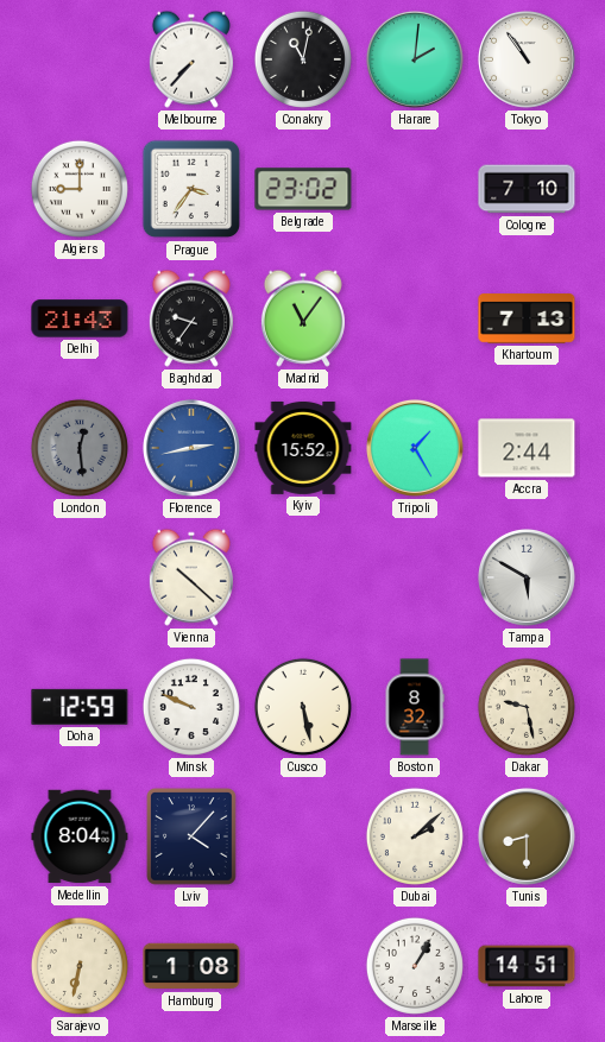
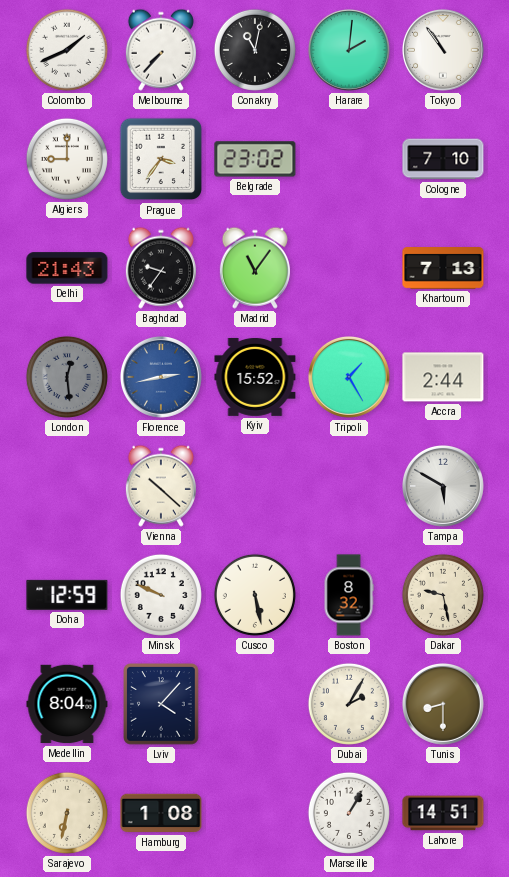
Colombo: none -> 1:41
Dubai: 2:08 -> 2:05
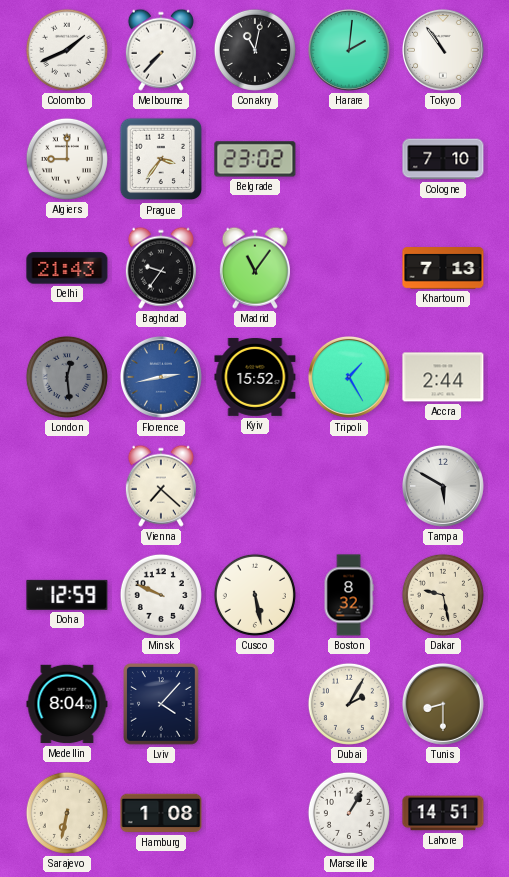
Vienna: 10:22 -> 7:22
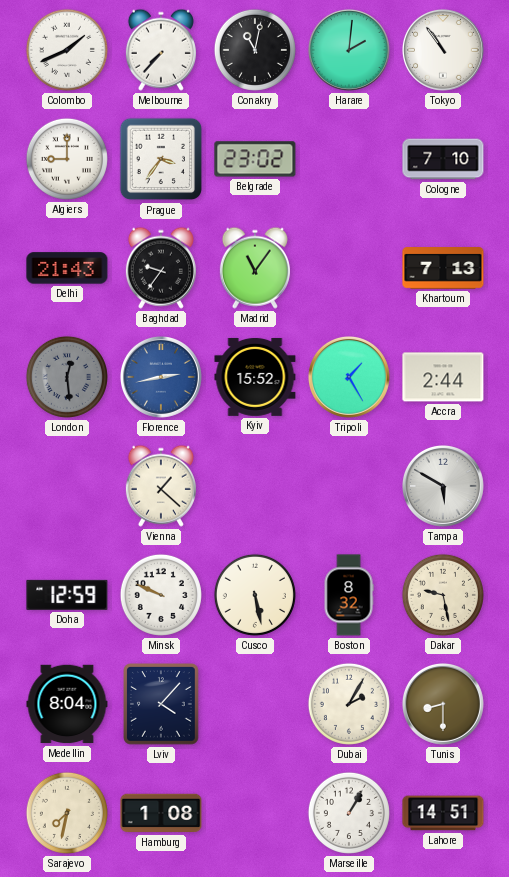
Vienna: 7:22 -> 1:22
Sarajevo: 6:32 -> 7:32
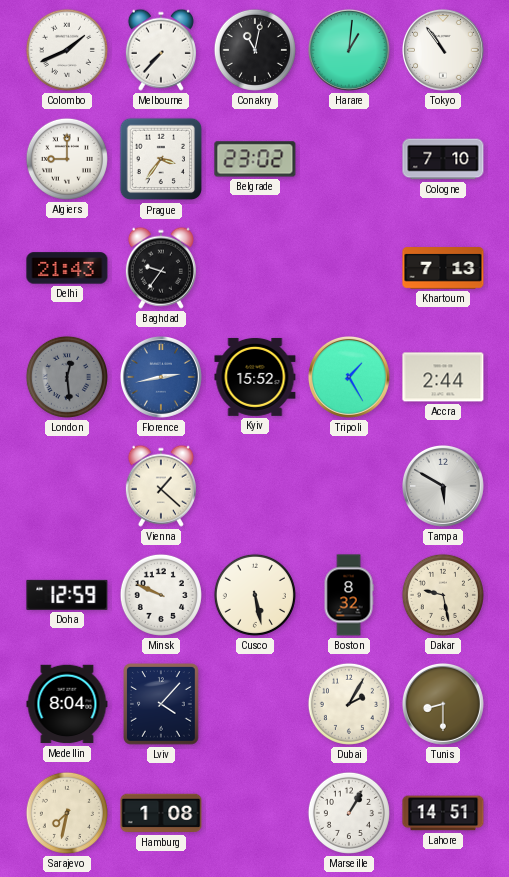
Harare: 2:01 -> 1:01
Madrid: 11:06 -> none
